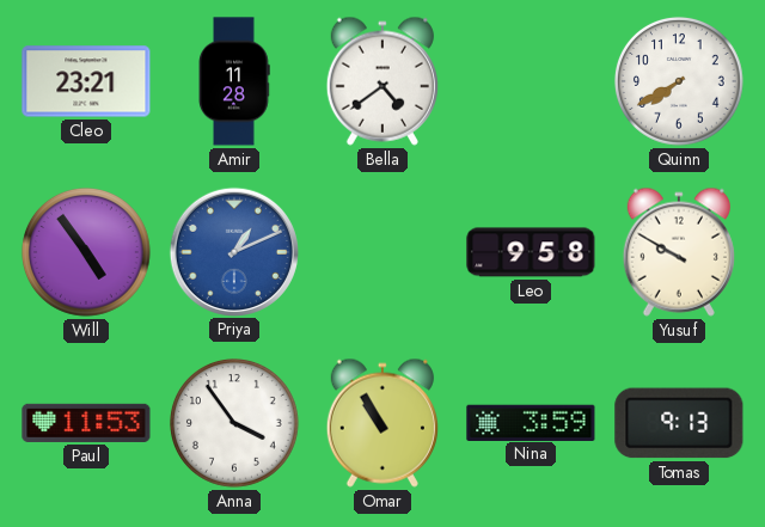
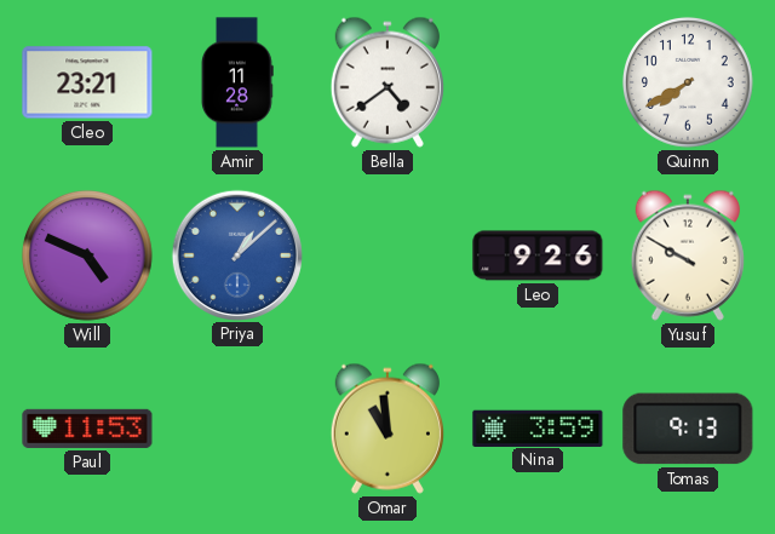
Will: 4:54 -> 4:49
Priya: 1:11 -> 1:08
Leo: 9:58 -> 9:26
Anna: 3:54 -> none
Omar: 10:55 -> 10:59
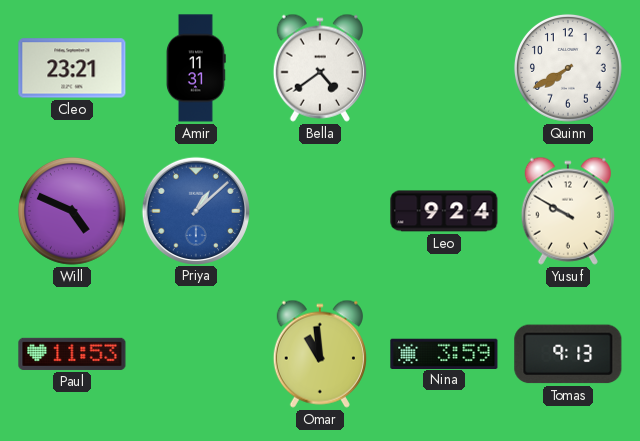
Amir: 11:28 -> 11:31
Leo: 9:26 -> 9:24
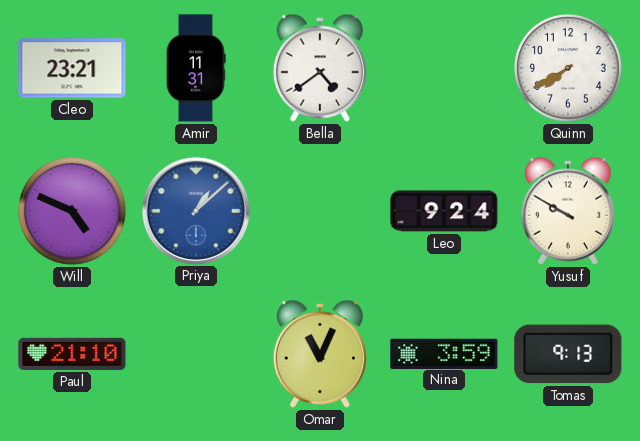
Paul: 11:53 -> 21:10
Omar: 10:59 -> 11:04
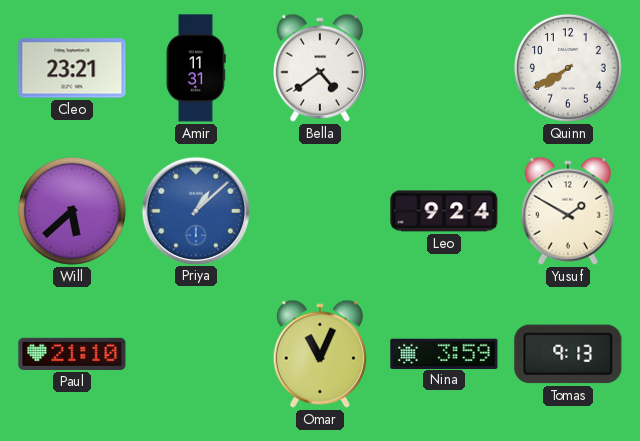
Will: 4:49 -> 5:38
Yusuf: 9:50 -> 1:50
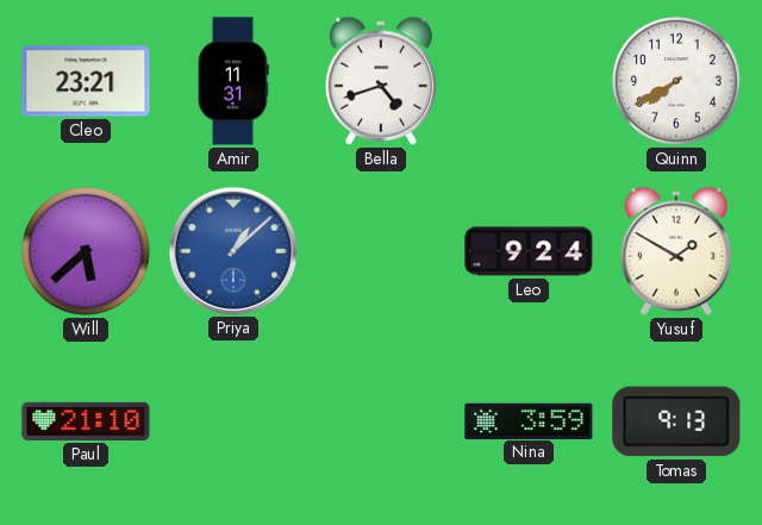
Bella: 4:39 -> 4:42
Omar: 11:04 -> none
